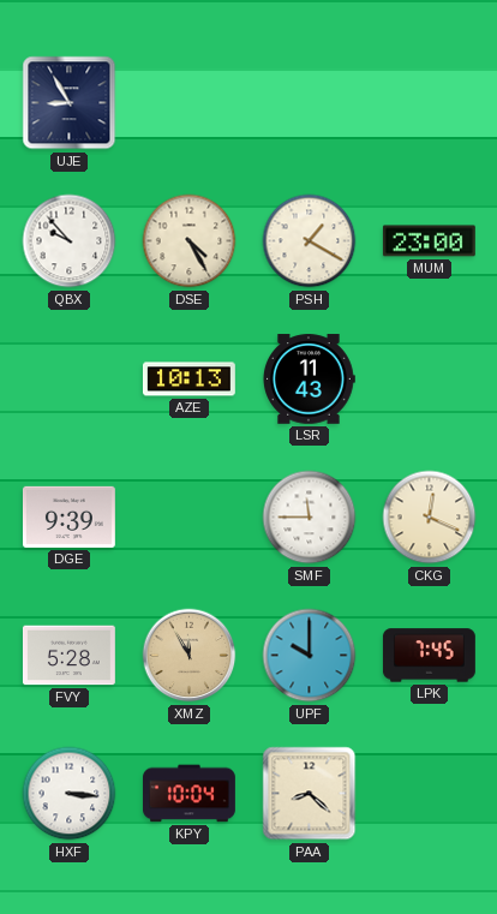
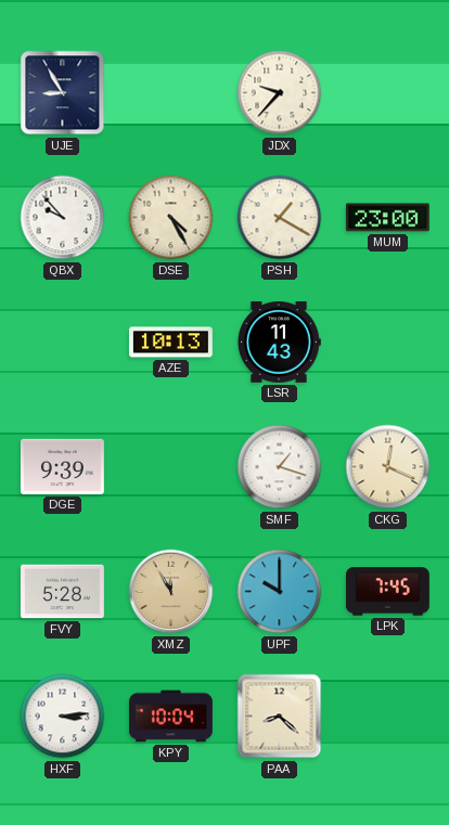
JDX: none -> 9:37
SMF: 11:45 -> 1:18
HXF: 3:16 -> 3:14
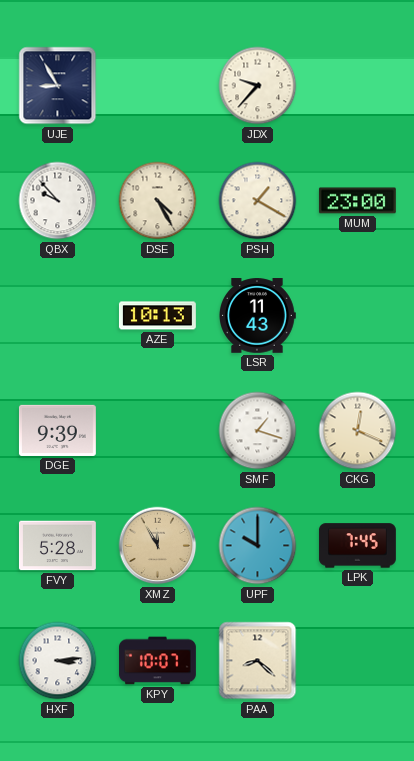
KPY: 10:04 -> 10:07
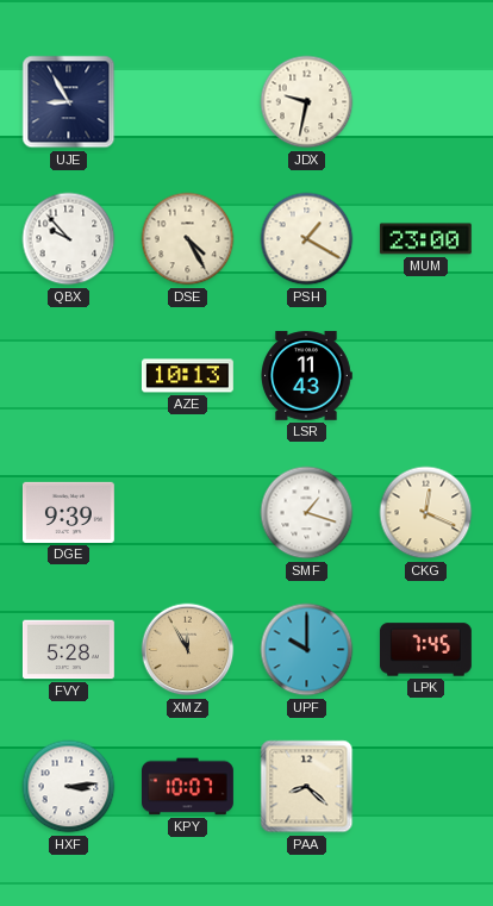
JDX: 9:37 -> 9:32
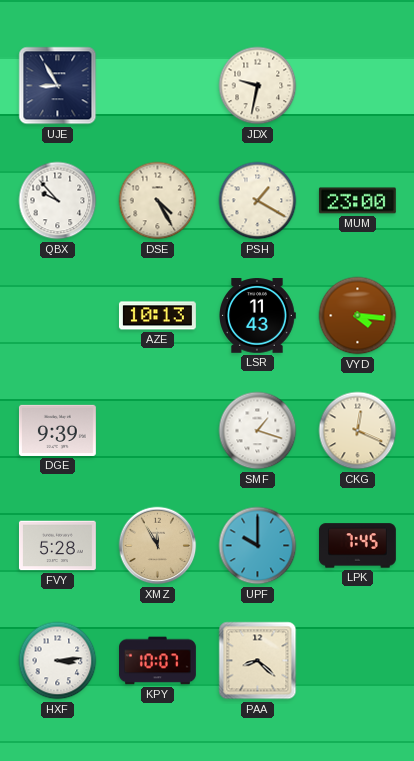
VYD: none -> 4:16
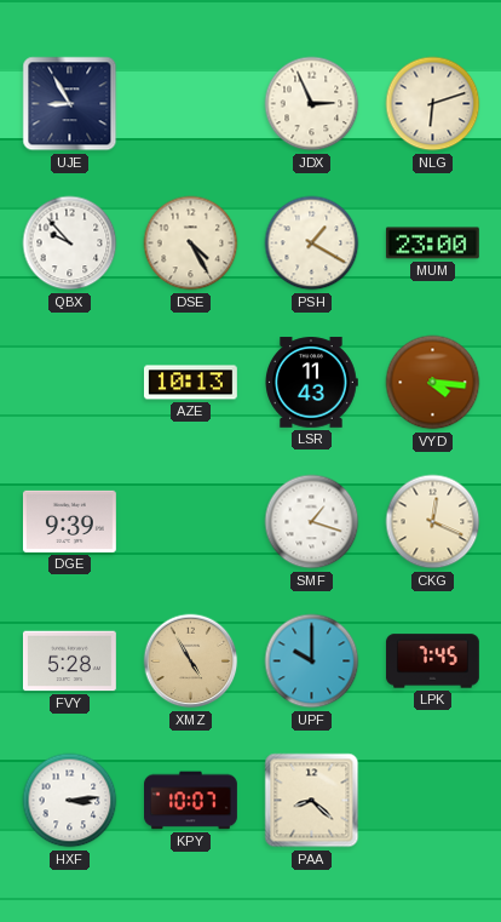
JDX: 9:32 -> 2:56
NLG: none -> 6:12
XMZ: 11:55 -> 4:55
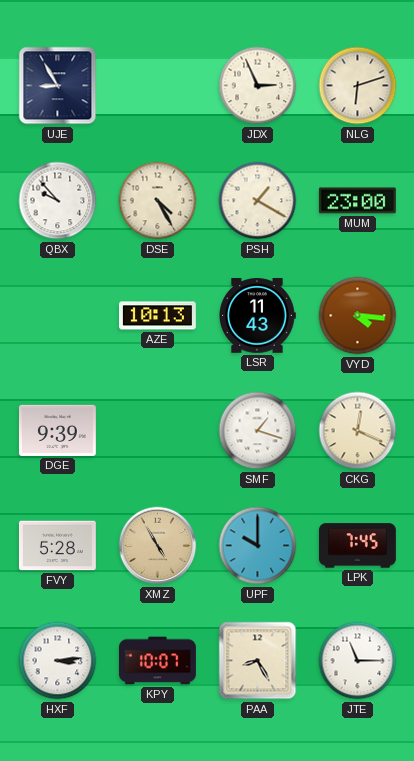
PAA: 8:22 -> 8:25
JTE: none -> 11:15
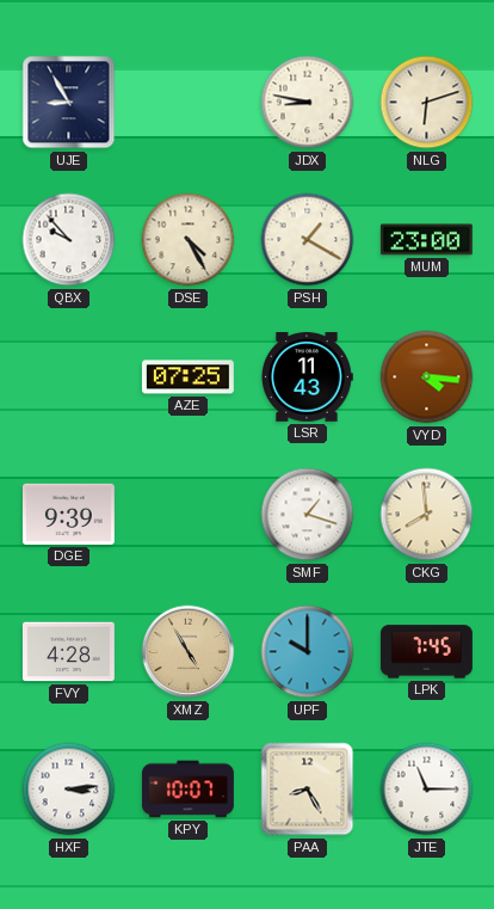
JDX: 2:56 -> 8:47
AZE: 10:13 -> 07:25
CKG: 12:19 -> 7:59
FVY: 5:28 -> 4:28
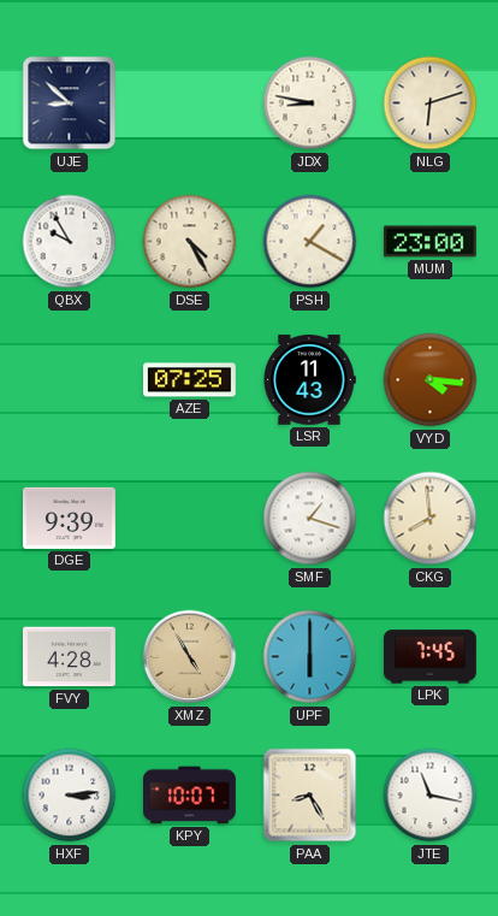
UJE: 8:55 -> 8:52
QBX: 9:53 -> 9:55
UPF: 10:00 -> 6:00
JTE: 11:15 -> 11:17
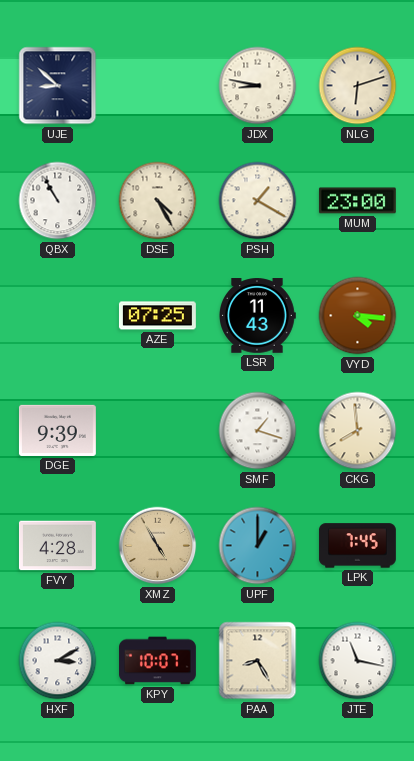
QBX: 9:55 -> 10:55
UPF: 6:00 -> 1:00
HXF: 3:14 -> 3:10
